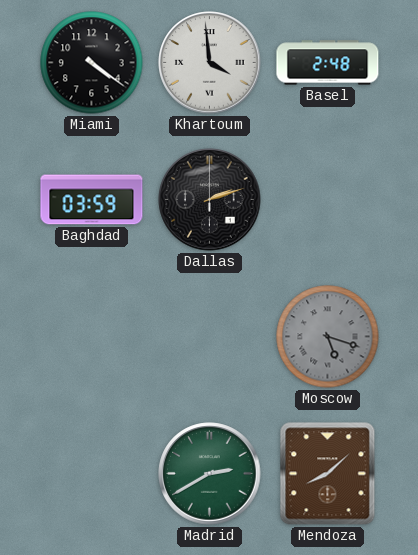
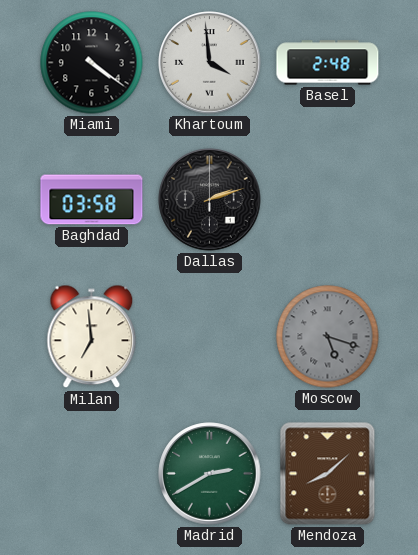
Baghdad: 03:59 -> 03:58
Milan: none -> 6:59
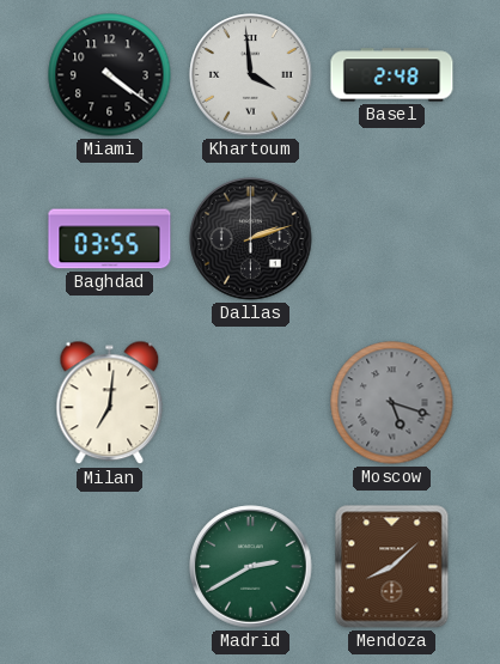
Baghdad: 03:58 -> 03:55
Milan: 6:59 -> 7:01
